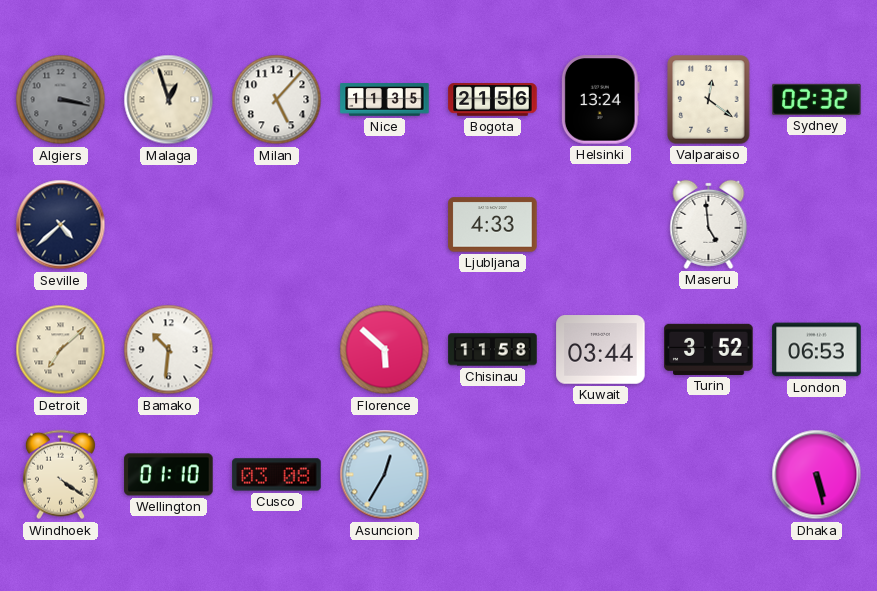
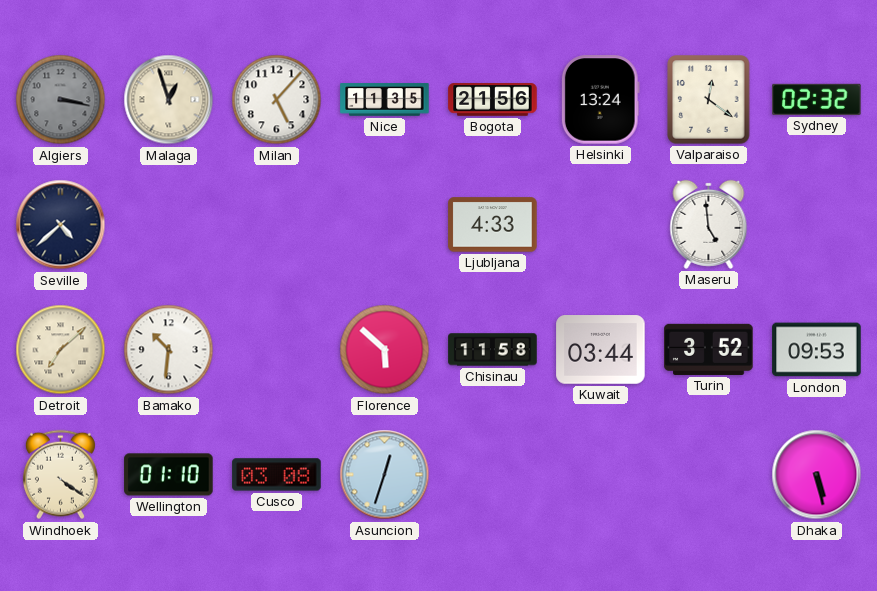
London: 06:53 -> 09:53
Asuncion: 12:35 -> 12:33
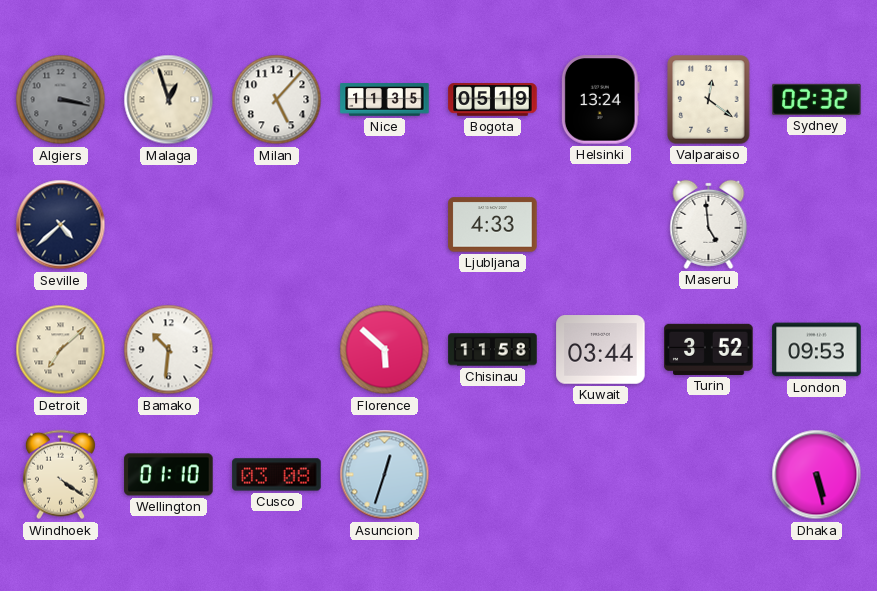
Bogota: 21:56 -> 05:19
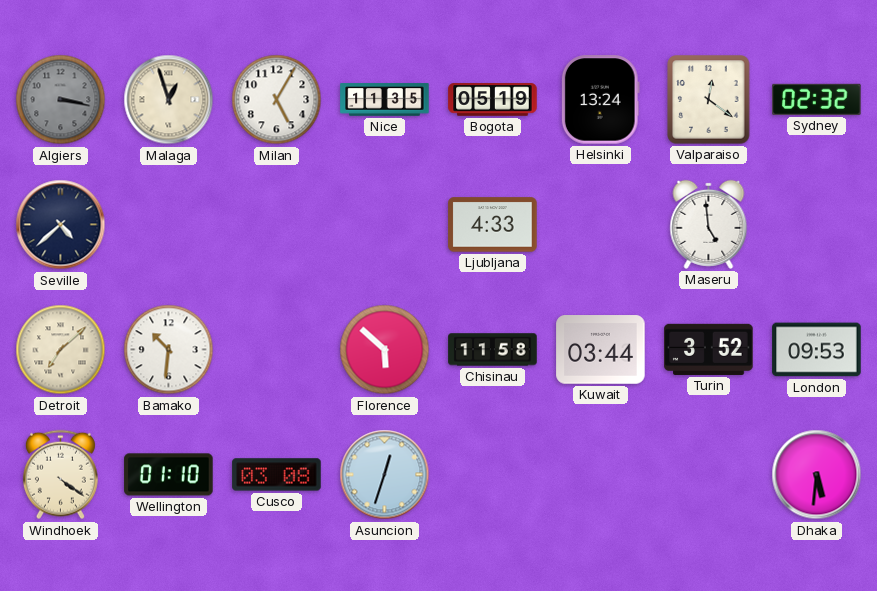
Milan: 5:07 -> 5:05
Dhaka: 5:28 -> 5:31
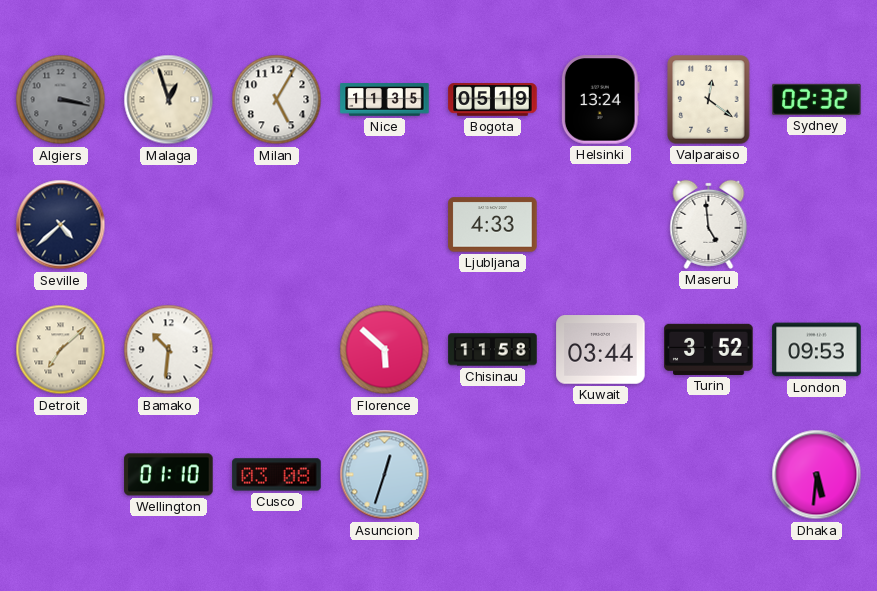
Windhoek: 4:21 -> none
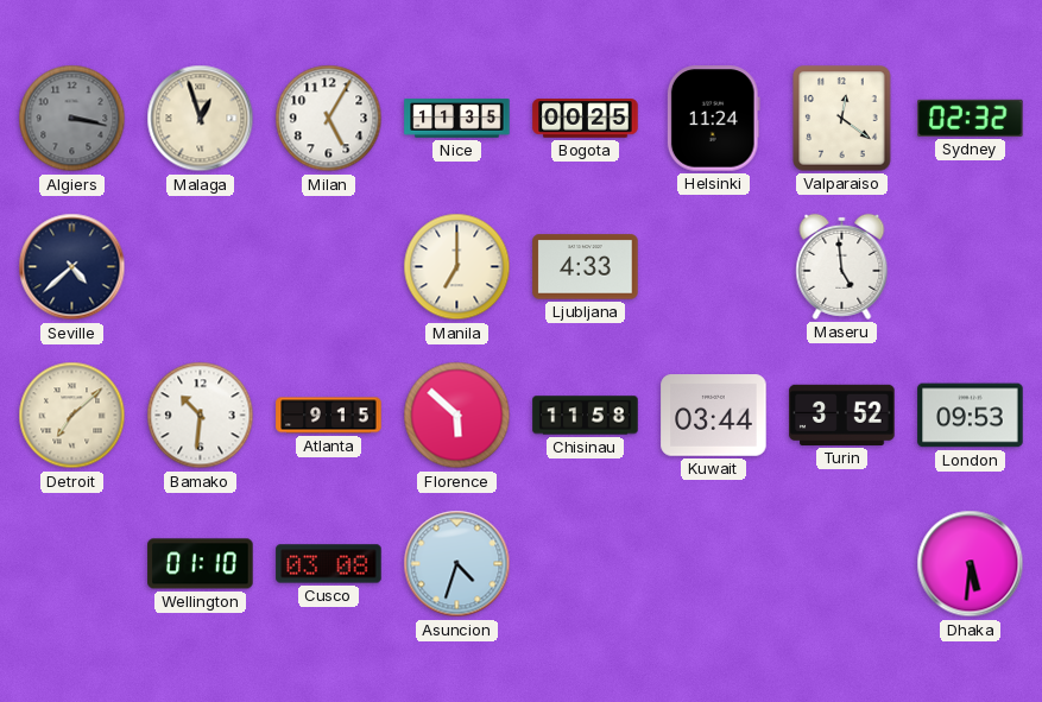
Bogota: 05:19 -> 00:25
Helsinki: 13:24 -> 11:24
Manila: none -> 7:00
Atlanta: none -> 9:15
Asuncion: 12:33 -> 4:33
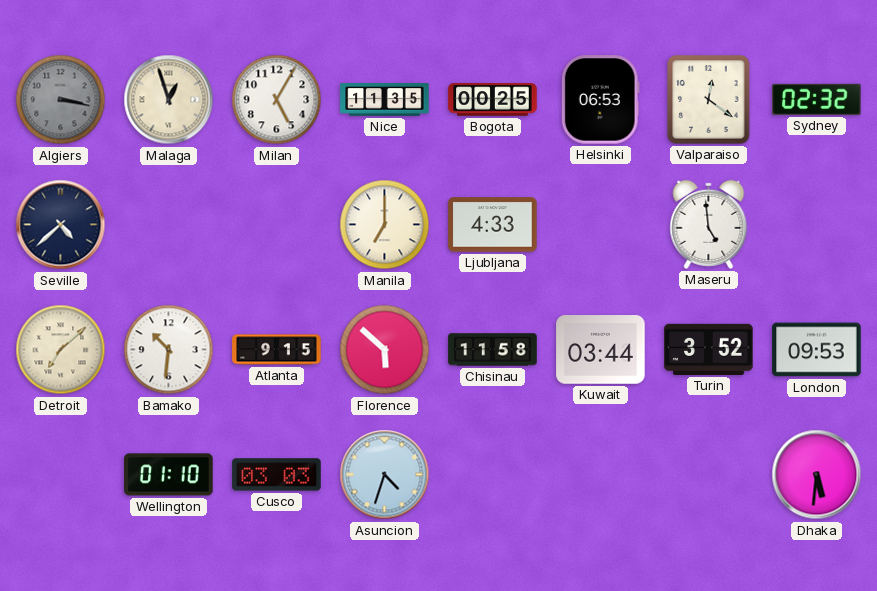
Helsinki: 11:24 -> 06:53
Cusco: 03:08 -> 03:03
